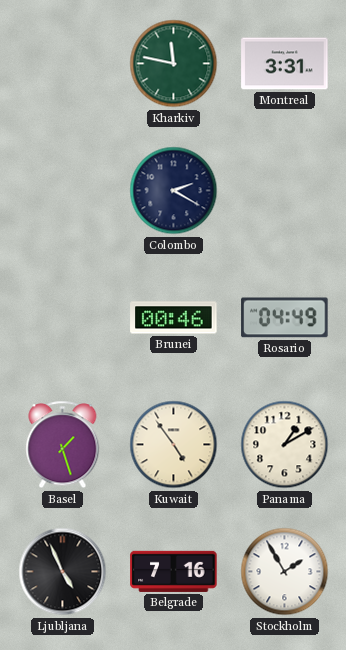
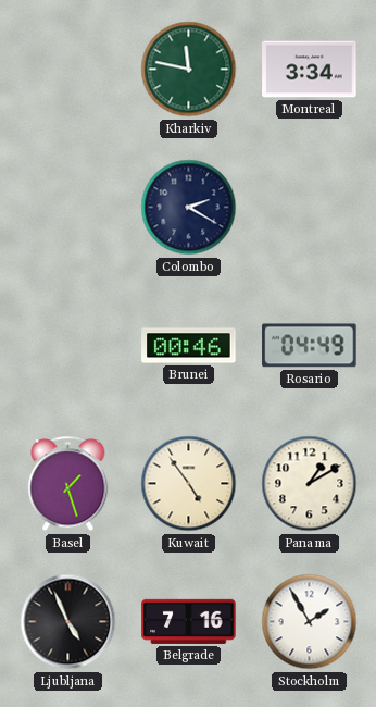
Montreal: 3:31 -> 3:34
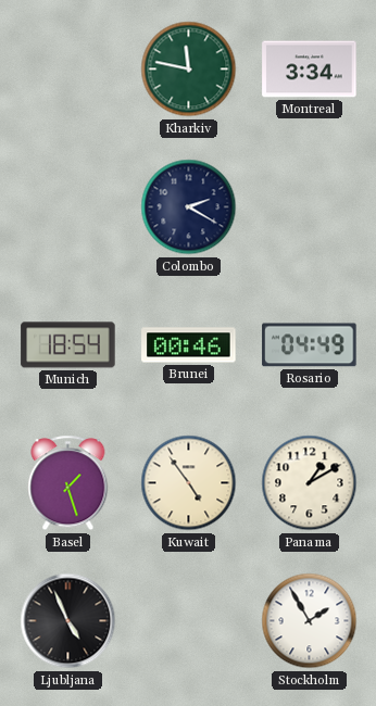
Munich: none -> 18:54
Belgrade: 7:16 -> none
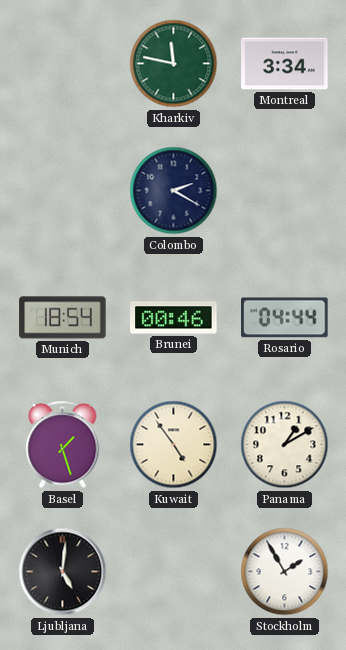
Rosario: 04:49 -> 04:44
Ljubljana: 4:56 -> 5:01
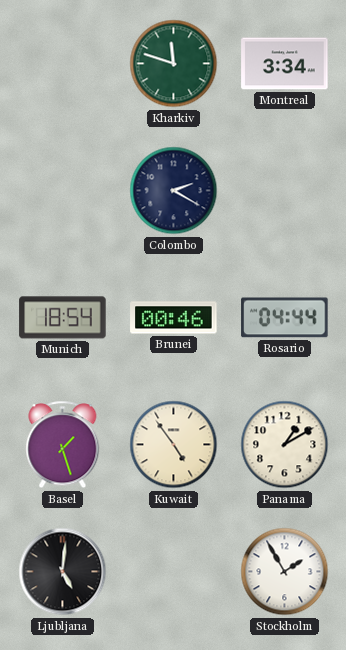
Kharkiv: 11:47 -> 11:48
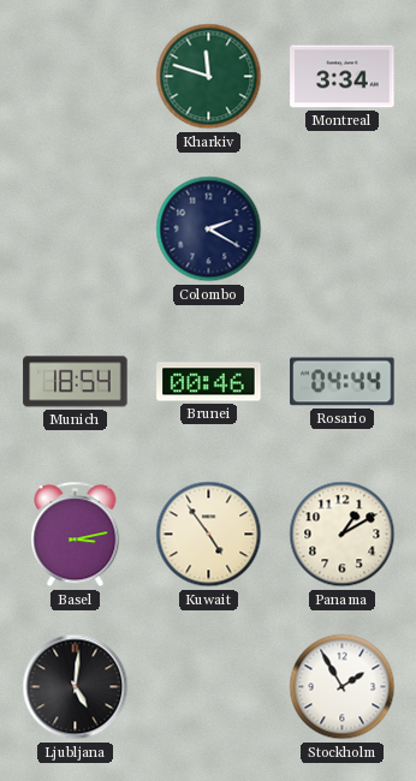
Basel: 1:27 -> 3:13
